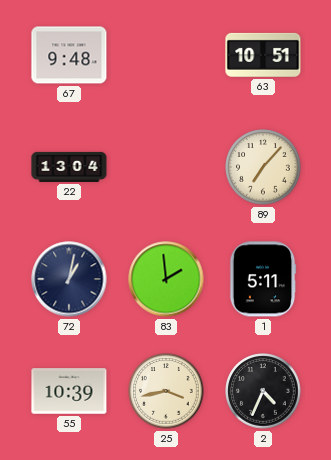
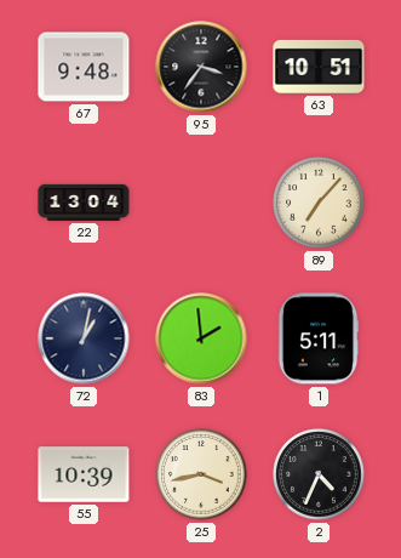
95: none -> 3:36
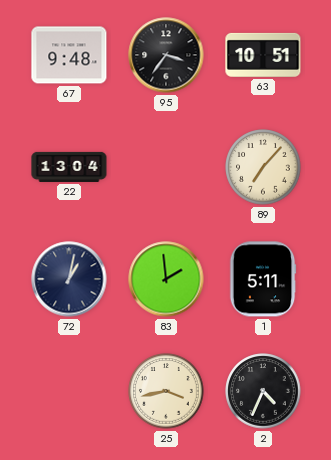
55: 10:39 -> none
